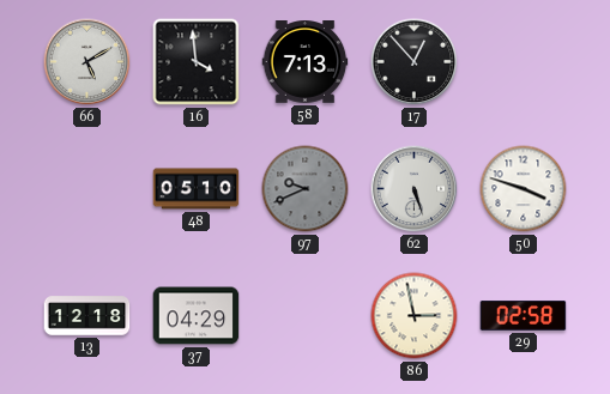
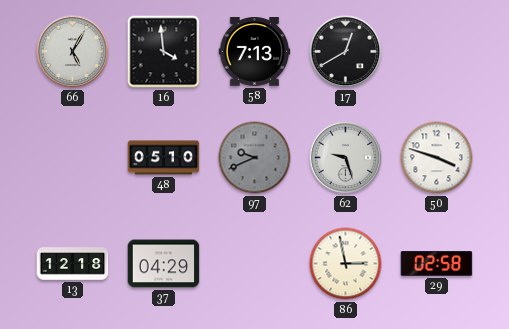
66: 5:10 -> 5:05
17: 12:53 -> 12:40
62: 5:27 -> 9:27
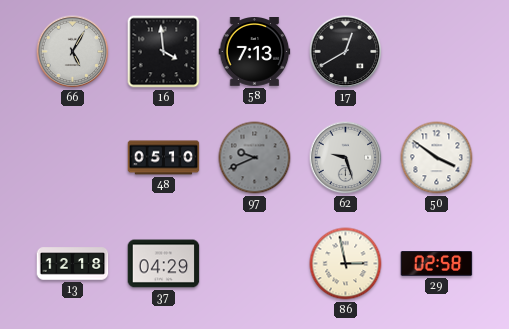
50: 3:48 -> 3:51
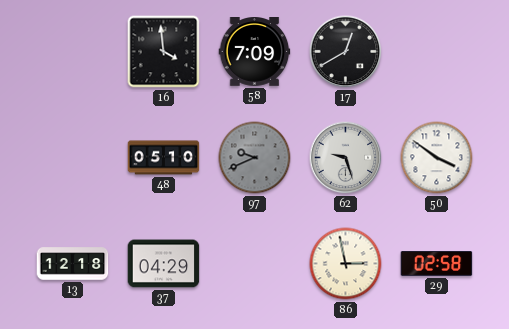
66: 5:05 -> none
58: 7:13 -> 7:09
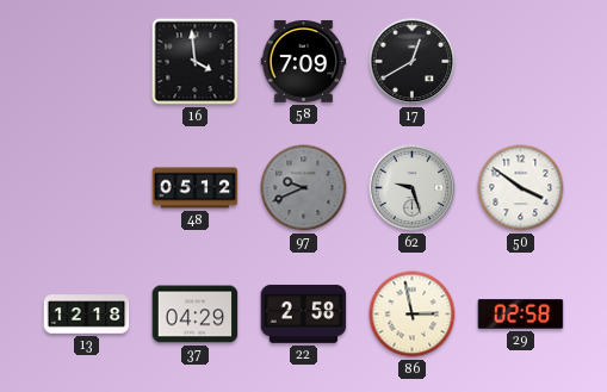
48: 05:10 -> 05:12
22: none -> 2:58
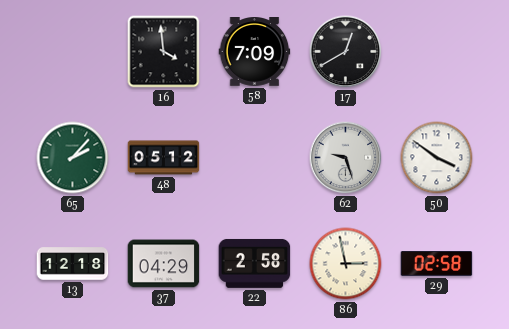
65: none -> 2:07
97: 9:41 -> none
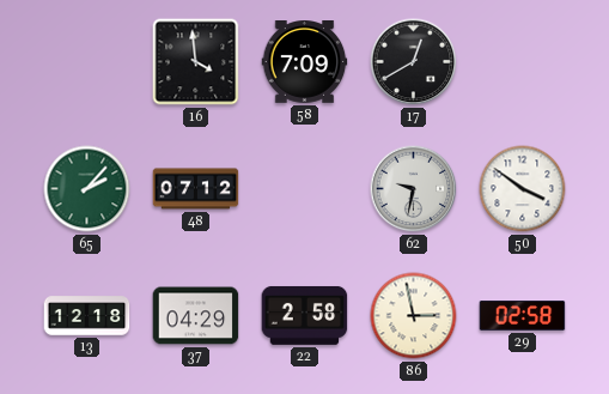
48: 05:12 -> 07:12
62: 9:27 -> 9:32
